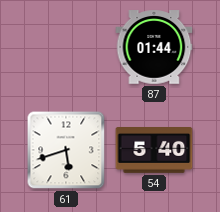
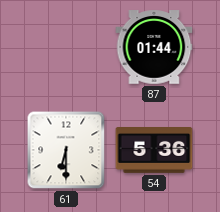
61: 5:42 -> 6:30
54: 5:40 -> 5:36
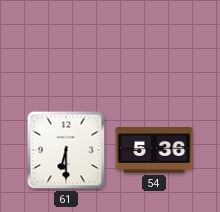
87: 01:44 -> none
